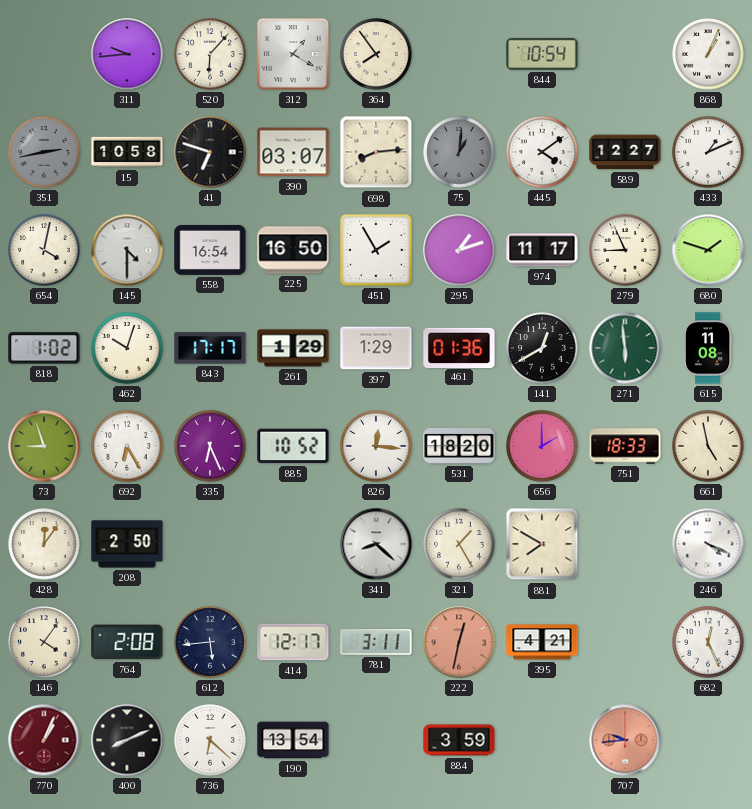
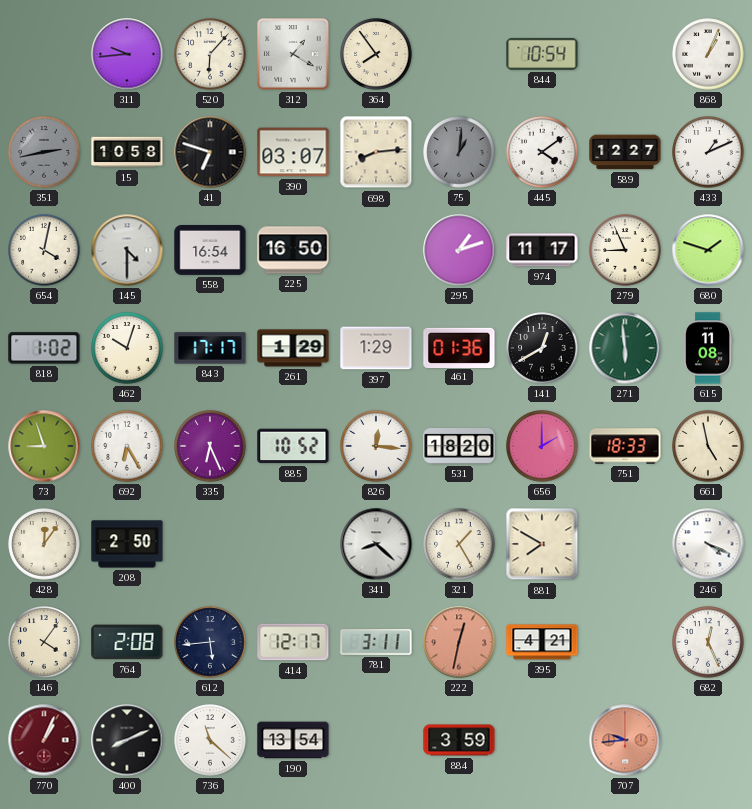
451: 1:55 -> none
736: 6:22 -> 11:22
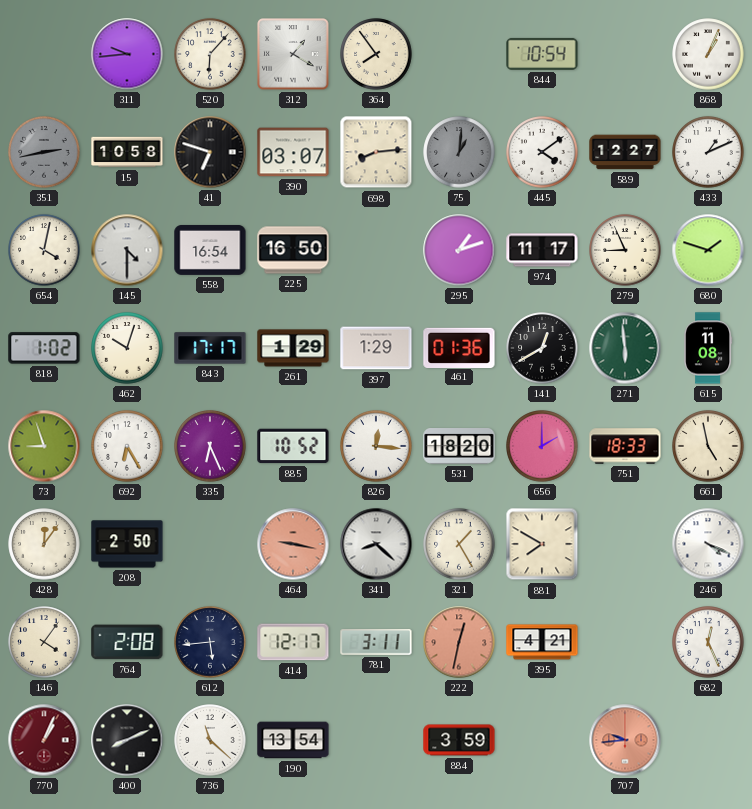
464: none -> 9:17
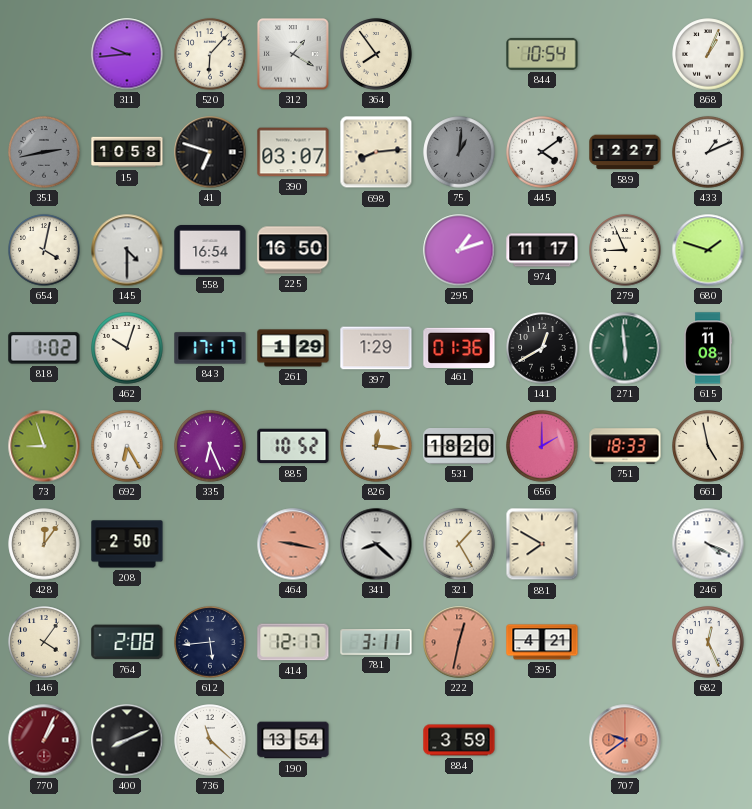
707: 9:44 -> 9:39
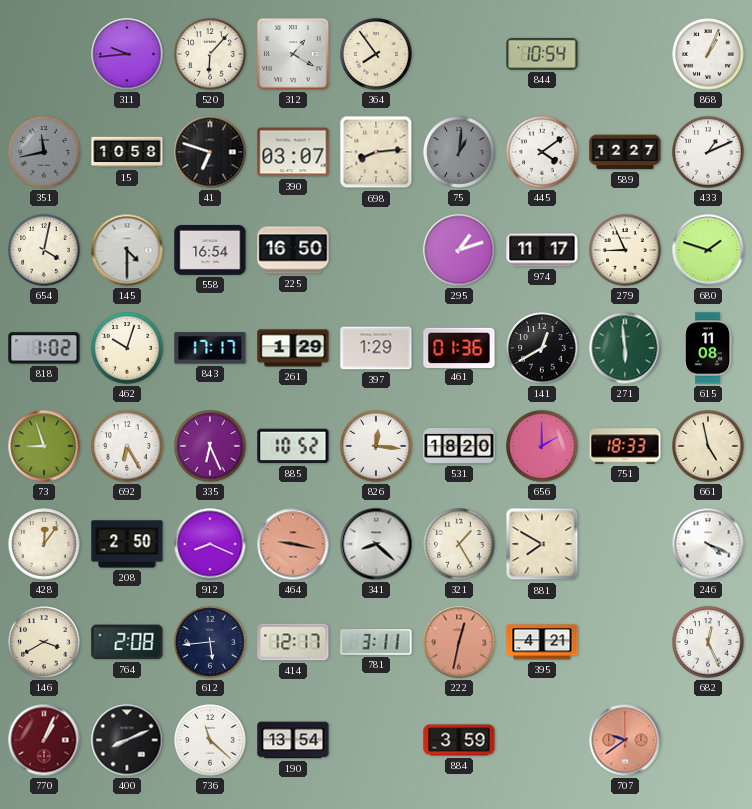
351: 2:43 -> 11:43
912: none -> 8:19
146: 4:06 -> 3:40
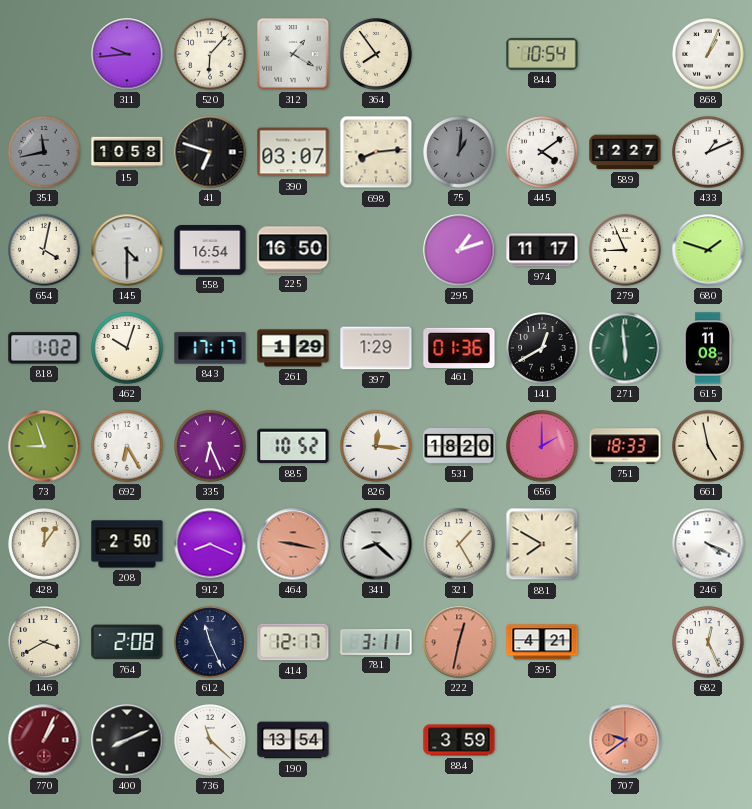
612: 5:44 -> 11:26
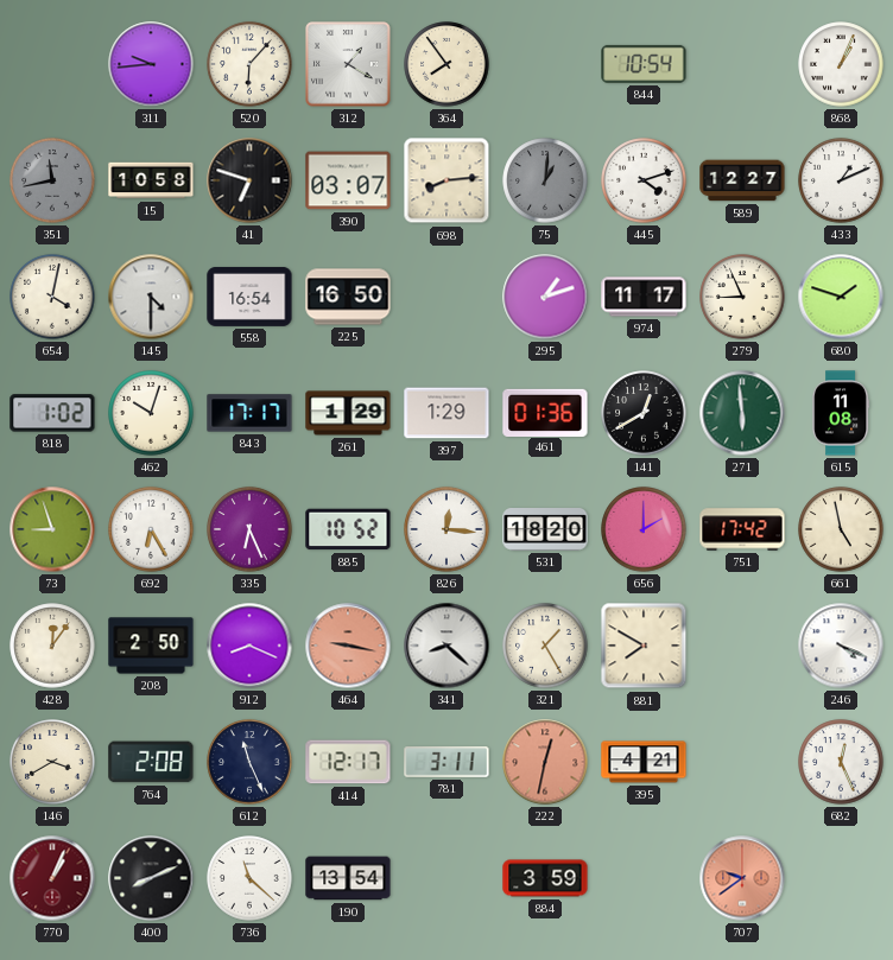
445: 4:09 -> 4:12
751: 18:33 -> 17:42
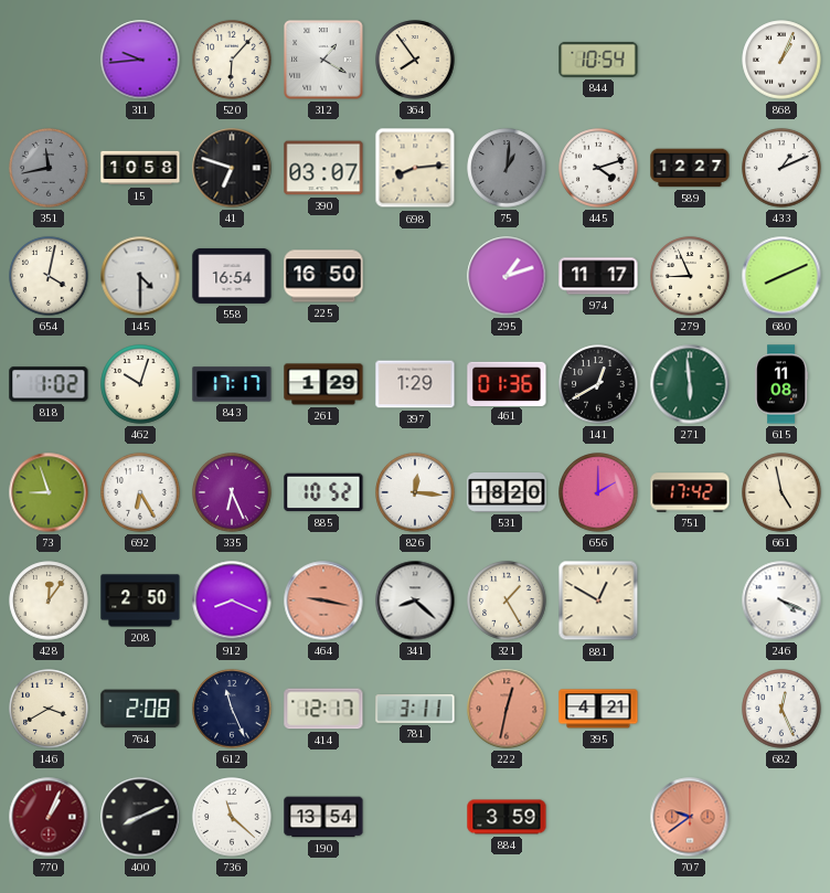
680: 1:48 -> 8:11
881: 7:50 -> 12:50
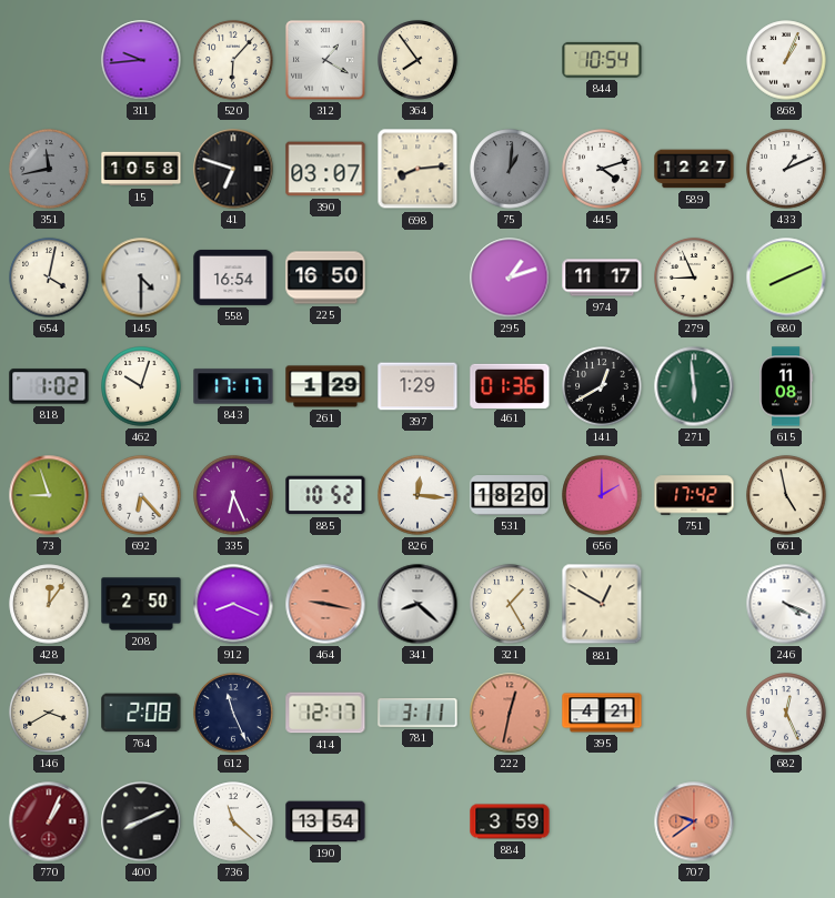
692: 6:25 -> 6:23
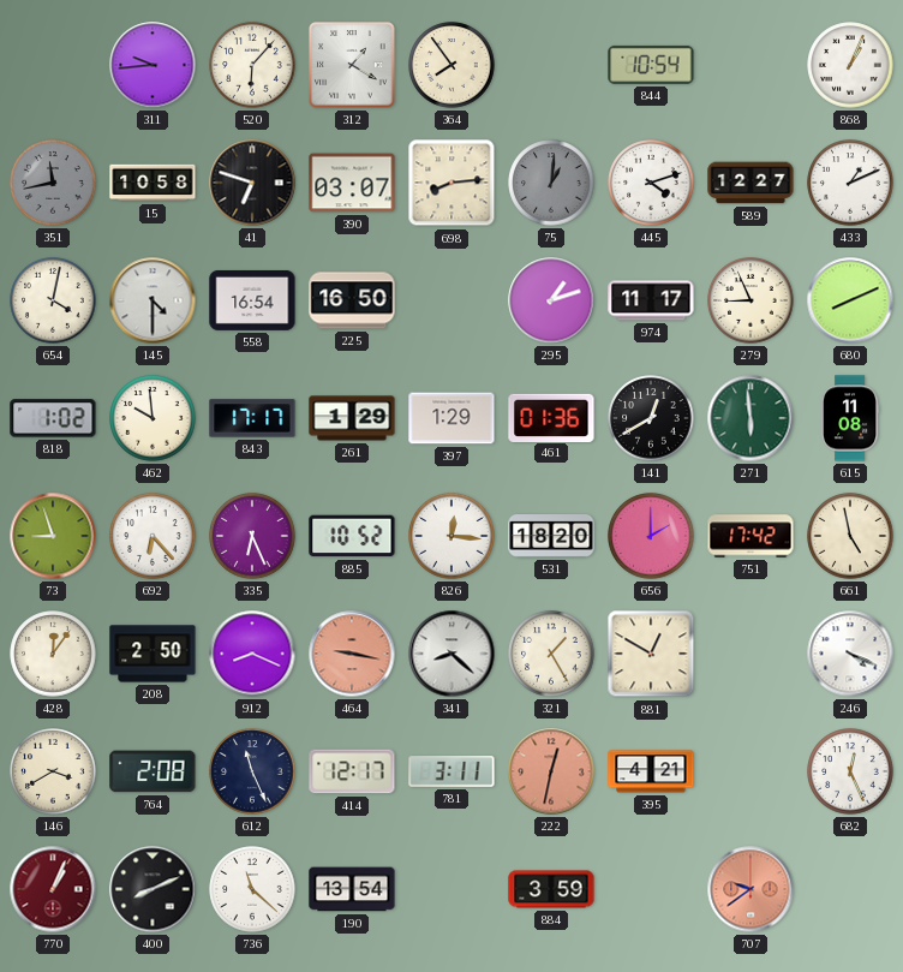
462: 10:03 -> 9:59
